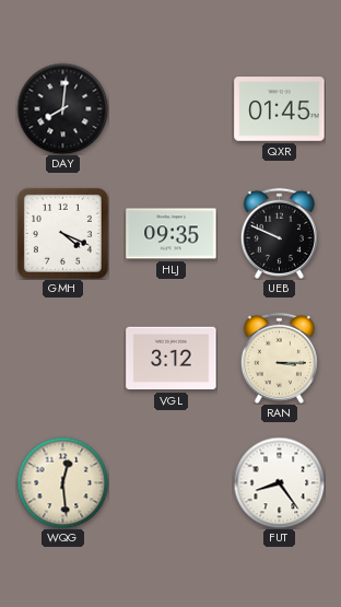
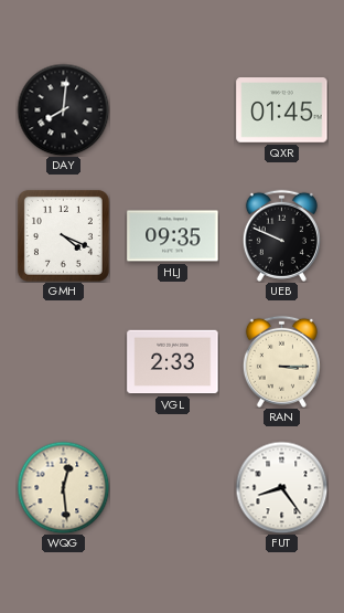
VGL: 3:12 -> 2:33
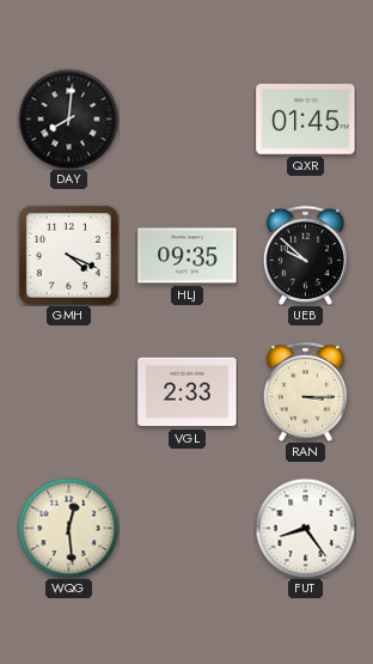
UEB: 9:49 -> 9:52
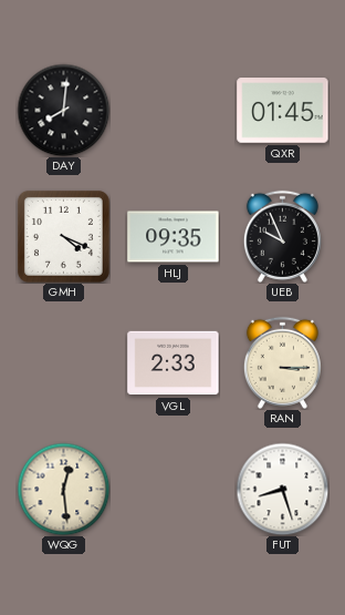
UEB: 9:52 -> 9:56
FUT: 8:24 -> 8:27
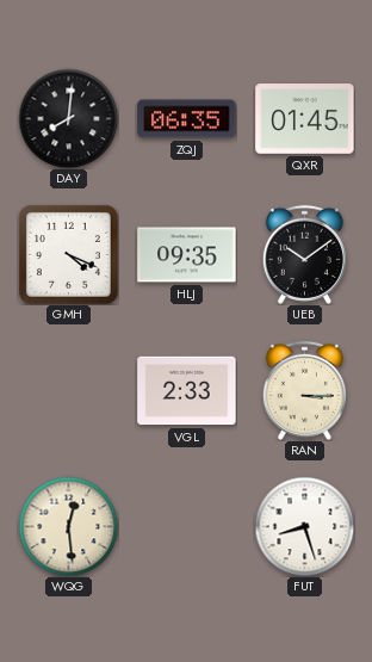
ZQJ: none -> 06:35
UEB: 9:56 -> 10:09
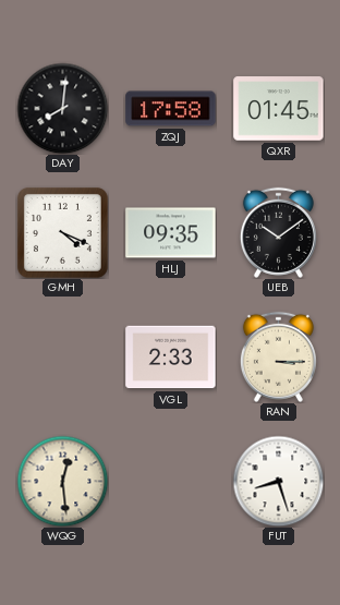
ZQJ: 06:35 -> 17:58
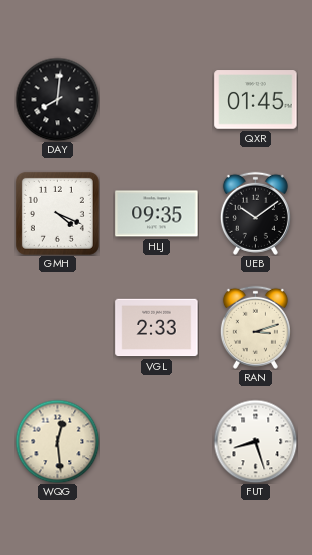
ZQJ: 17:58 -> none
RAN: 3:15 -> 3:12
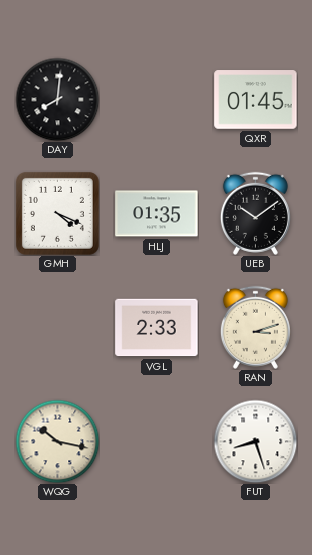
HLJ: 09:35 -> 01:35
WQG: 12:29 -> 10:17
